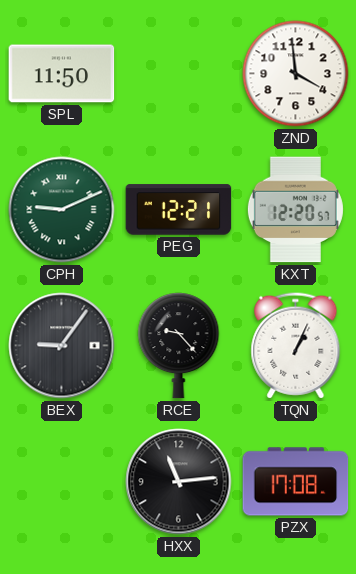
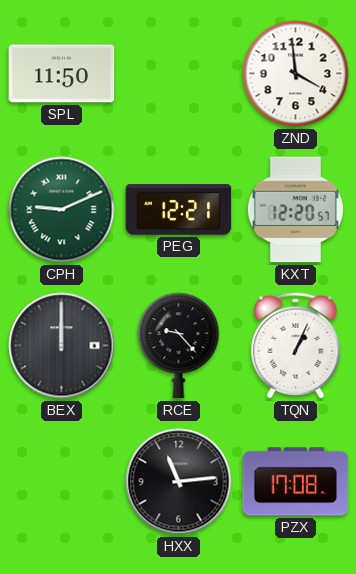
BEX: 9:06 -> 12:00
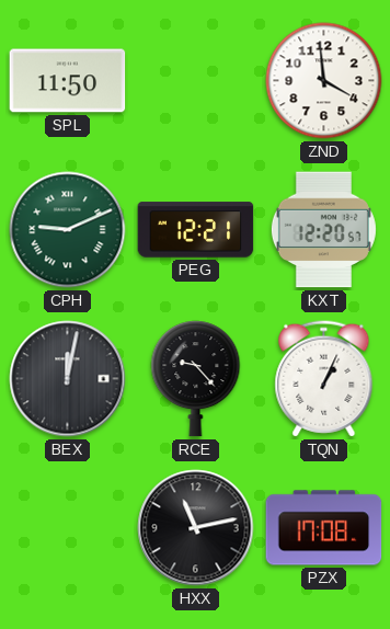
BEX: 12:00 -> 12:02
HXX: 11:14 -> 11:13
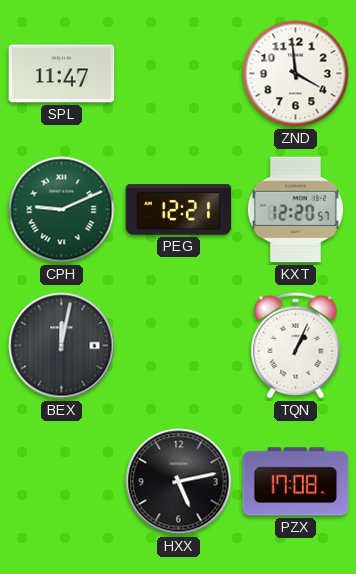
SPL: 11:50 -> 11:47
RCE: 9:23 -> none
HXX: 11:13 -> 5:13
